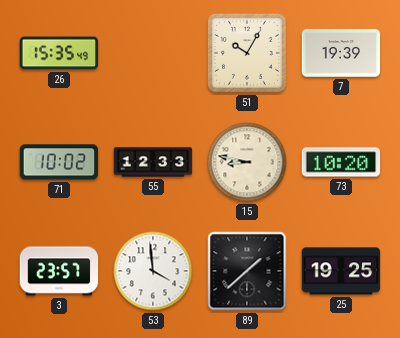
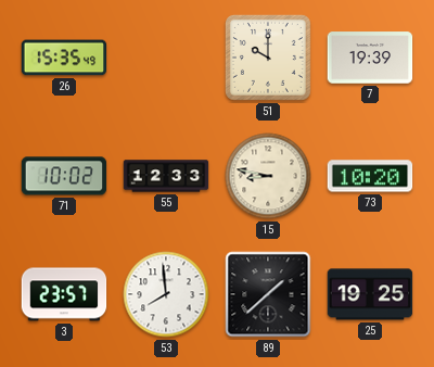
51: 10:05 -> 10:00
53: 3:59 -> 7:59
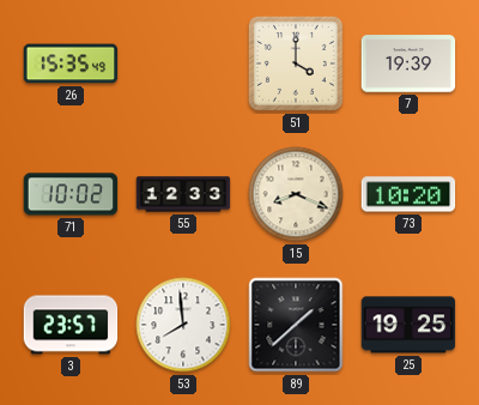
51: 10:00 -> 4:00
15: 8:47 -> 8:19
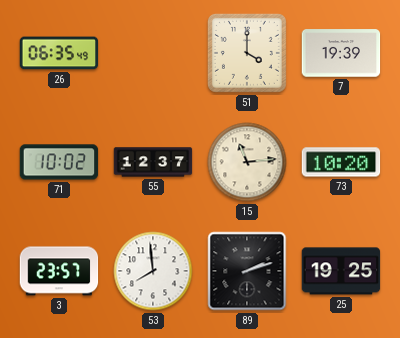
26: 15:35 -> 06:35
55: 12:33 -> 12:37
15: 8:19 -> 11:14
89: 1:38 -> 2:12
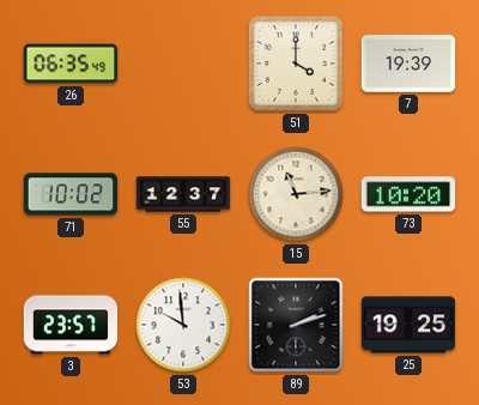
53: 7:59 -> 9:59
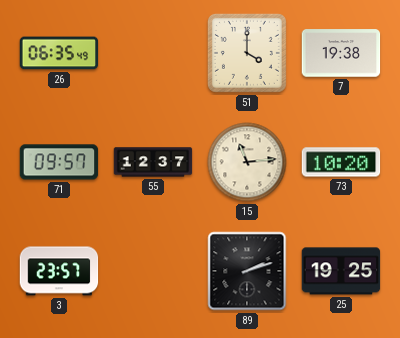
7: 19:39 -> 19:38
71: 10:02 -> 09:57
53: 9:59 -> none
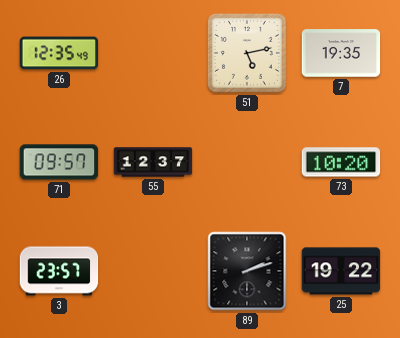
26: 06:35 -> 12:35
51: 4:00 -> 5:13
7: 19:38 -> 19:35
15: 11:14 -> none
25: 19:25 -> 19:22
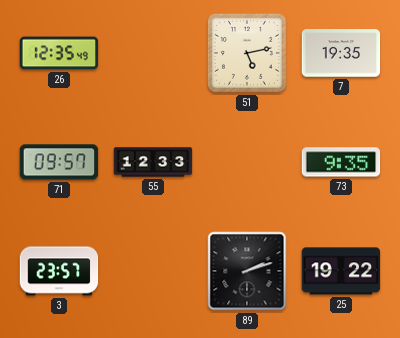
55: 12:37 -> 12:33
73: 10:20 -> 9:35
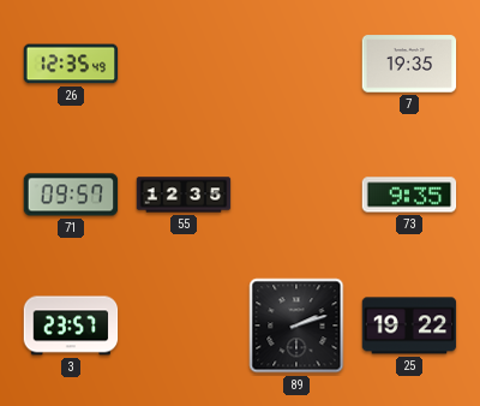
51: 5:13 -> none
55: 12:33 -> 12:35
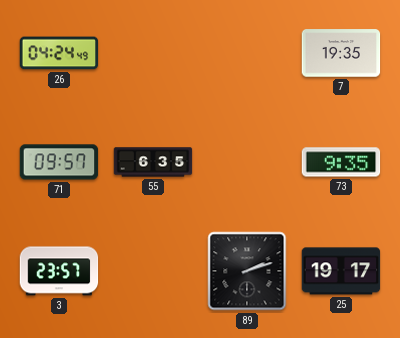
26: 12:35 -> 04:24
55: 12:35 -> 6:35
25: 19:22 -> 19:17
